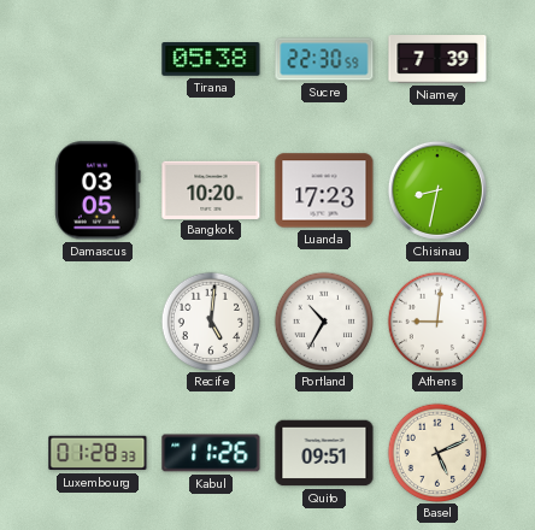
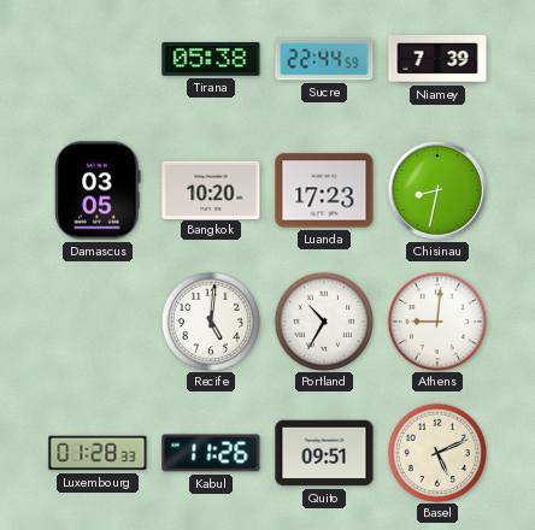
Sucre: 22:30 -> 22:44
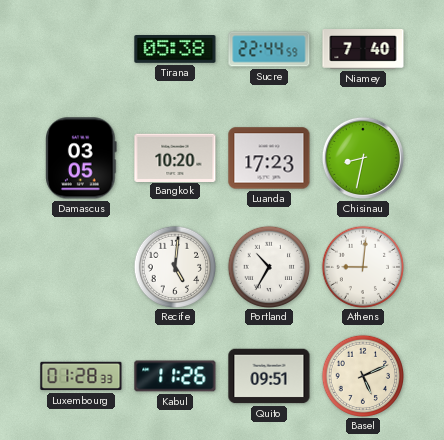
Niamey: 7:39 -> 7:40
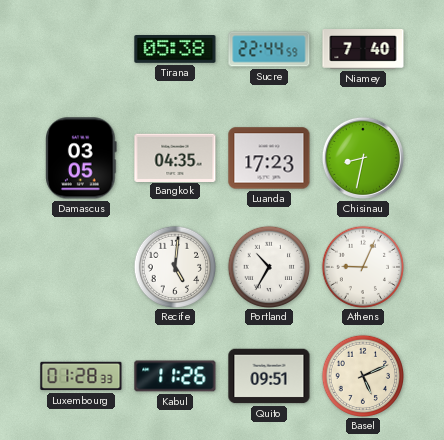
Bangkok: 10:20 -> 04:35
Athens: 9:01 -> 9:04
